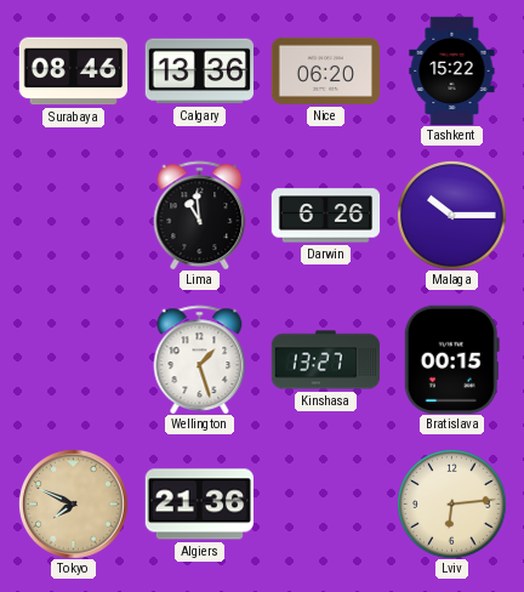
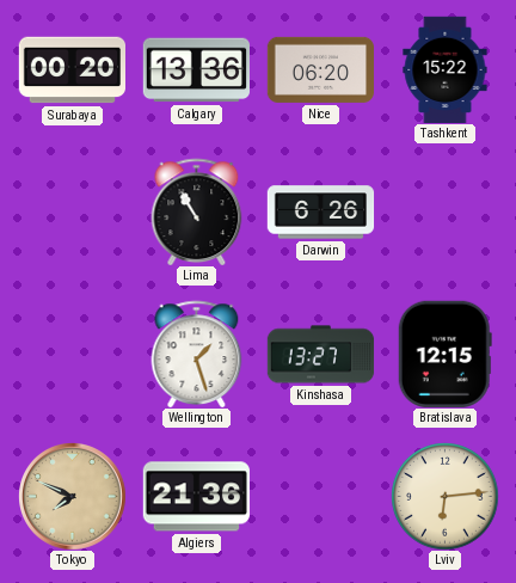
Surabaya: 08:46 -> 00:20
Lima: 10:59 -> 10:55
Malaga: 10:15 -> none
Bratislava: 00:15 -> 12:15
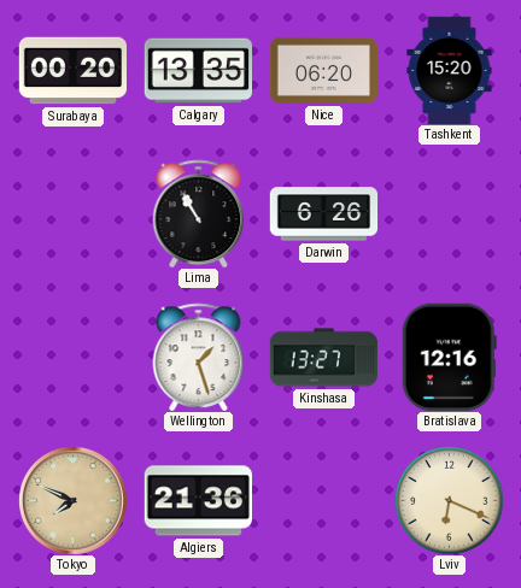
Calgary: 13:36 -> 13:35
Tashkent: 15:22 -> 15:20
Bratislava: 12:15 -> 12:16
Lviv: 6:14 -> 6:19
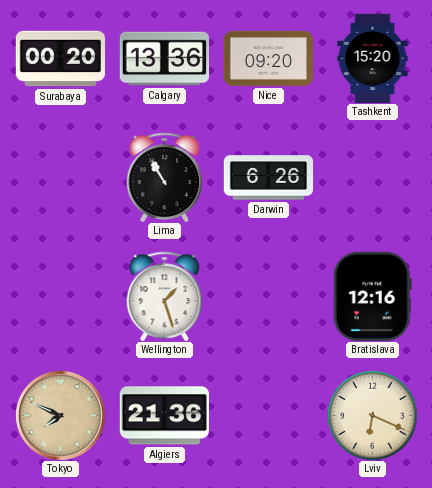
Calgary: 13:35 -> 13:36
Nice: 06:20 -> 09:20
Kinshasa: 13:27 -> none
